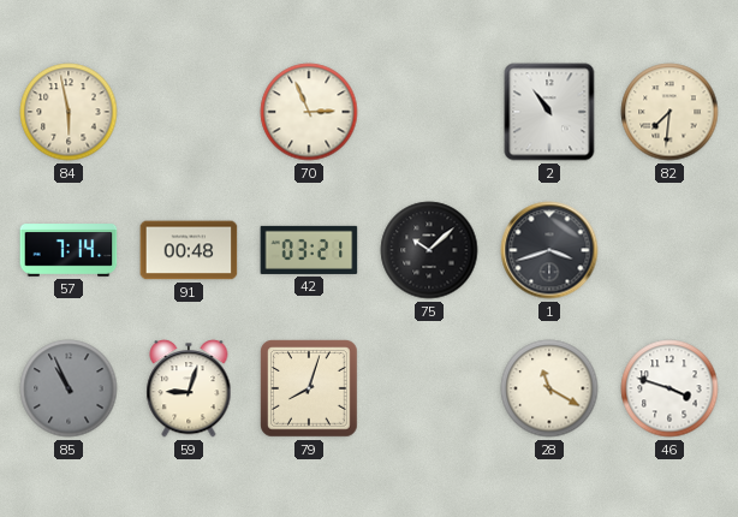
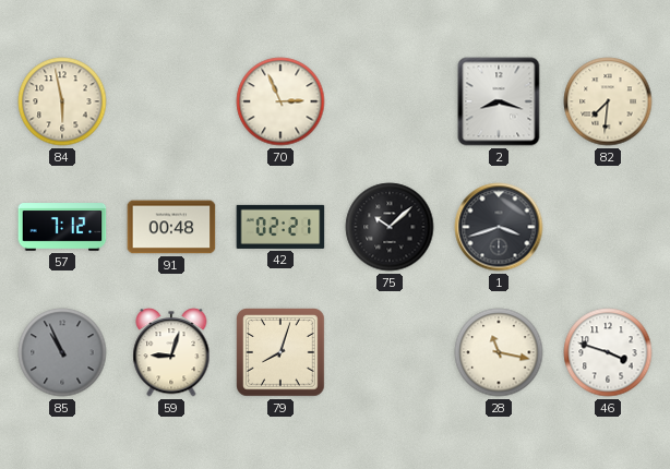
2: 10:54 -> 8:18
57: 7:14 -> 7:12
42: 03:21 -> 02:21
28: 11:20 -> 11:17
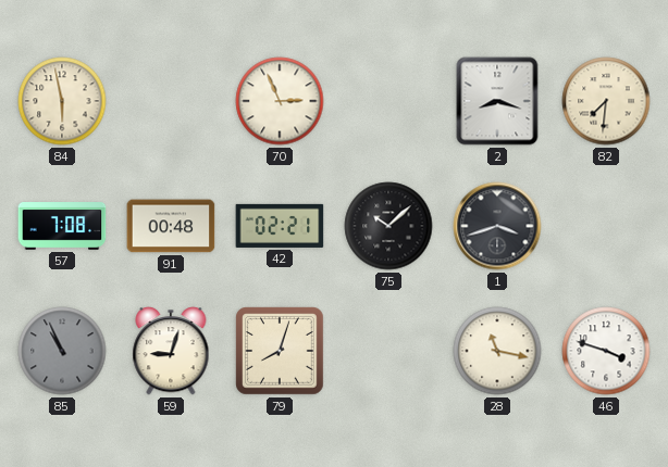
57: 7:12 -> 7:08
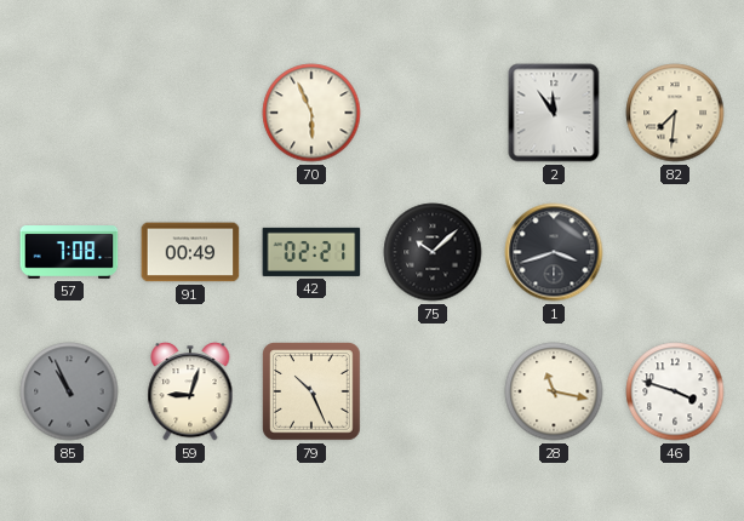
84: 5:58 -> none
70: 2:56 -> 5:56
2: 8:18 -> 11:54
91: 00:48 -> 00:49
79: 8:03 -> 10:26
